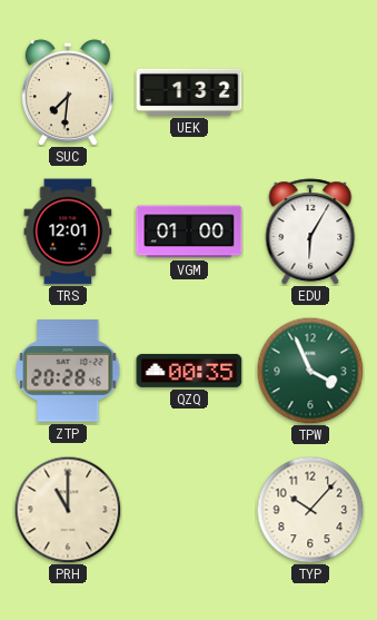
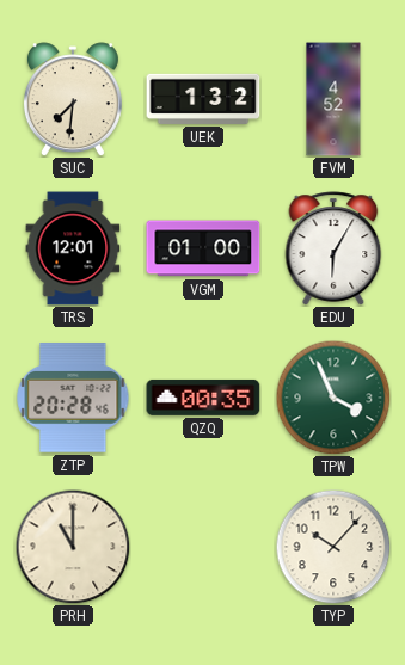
FVM: none -> 4:52
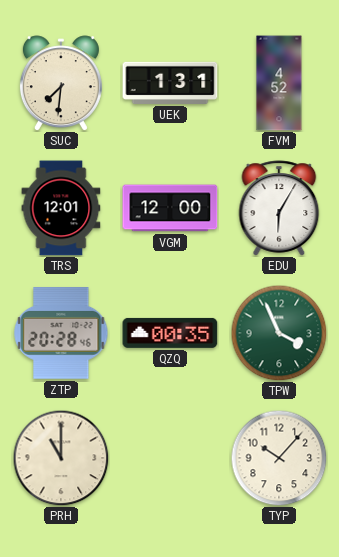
UEK: 1:32 -> 1:31
VGM: 01:00 -> 12:00
